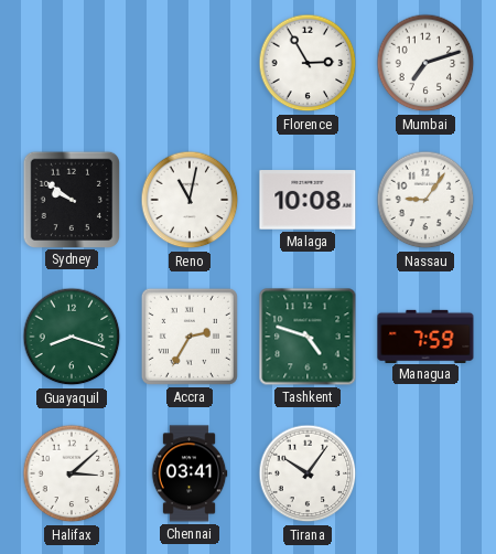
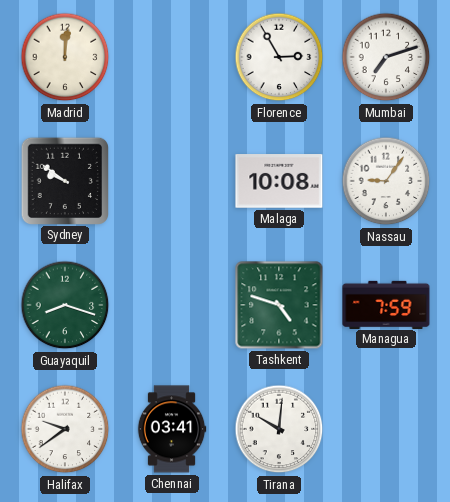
Madrid: none -> 12:01
Reno: 11:02 -> none
Accra: 2:35 -> none
Halifax: 3:08 -> 9:39
Tirana: 10:06 -> 10:01
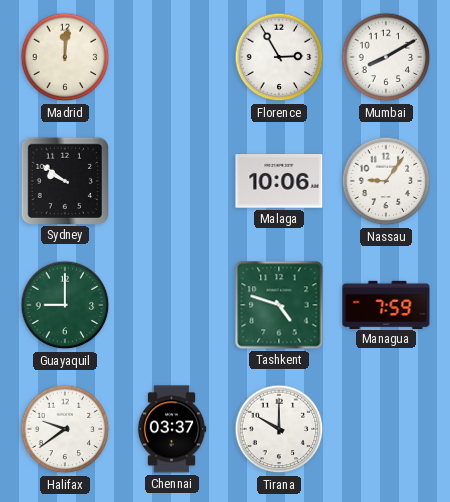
Mumbai: 7:12 -> 8:10
Malaga: 10:08 -> 10:06
Guayaquil: 8:18 -> 9:00
Chennai: 03:41 -> 03:37
Tirana: 10:01 -> 10:00
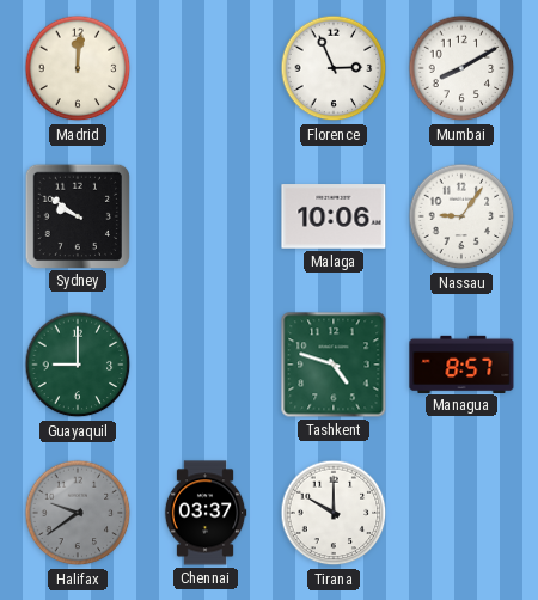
Florence: 2:55 -> 2:56
Managua: 7:59 -> 8:57
Halifax dial: white -> grey
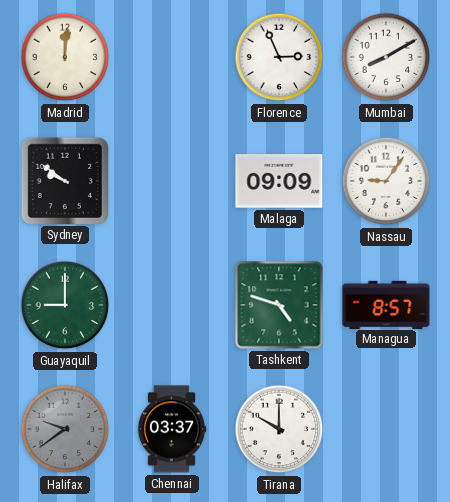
Malaga: 10:06 -> 09:09
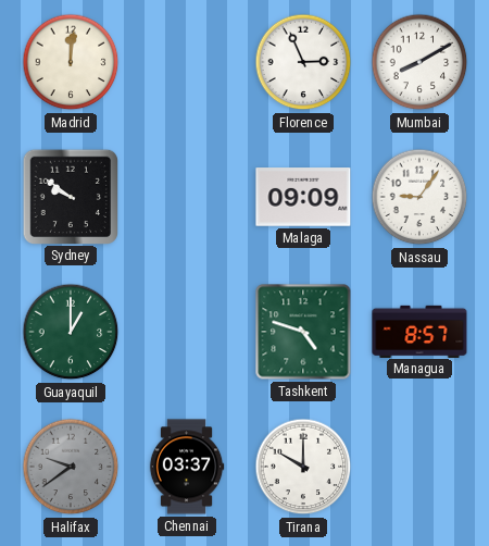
Guayaquil: 9:00 -> 1:00
